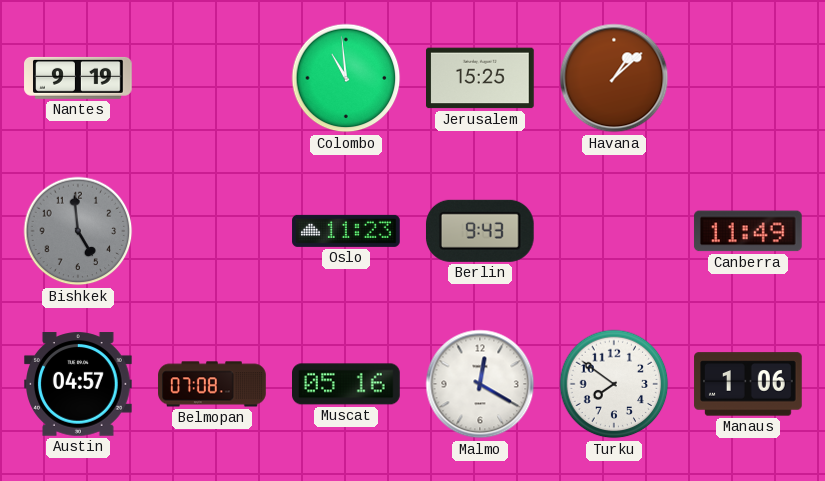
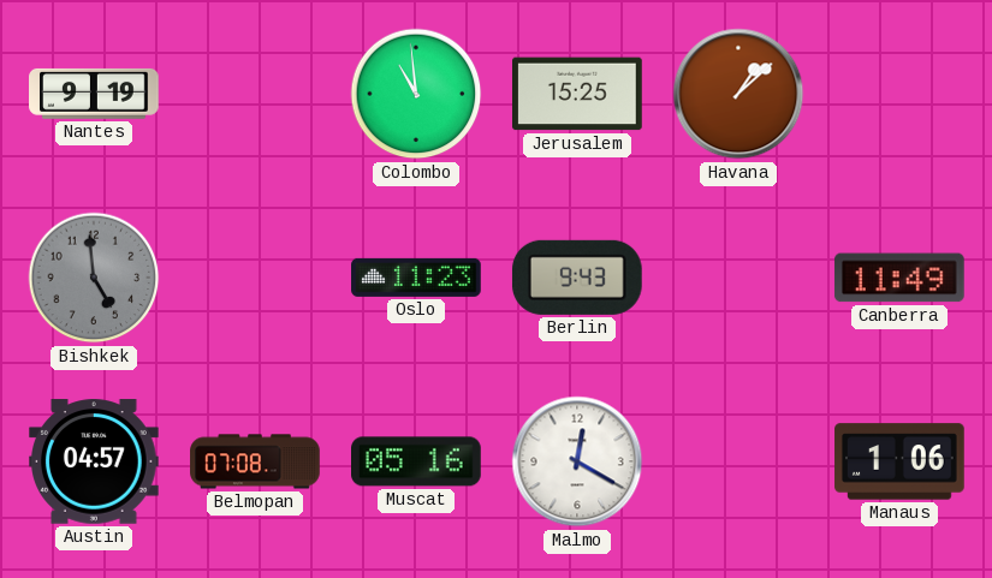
Turku: 7:51 -> none
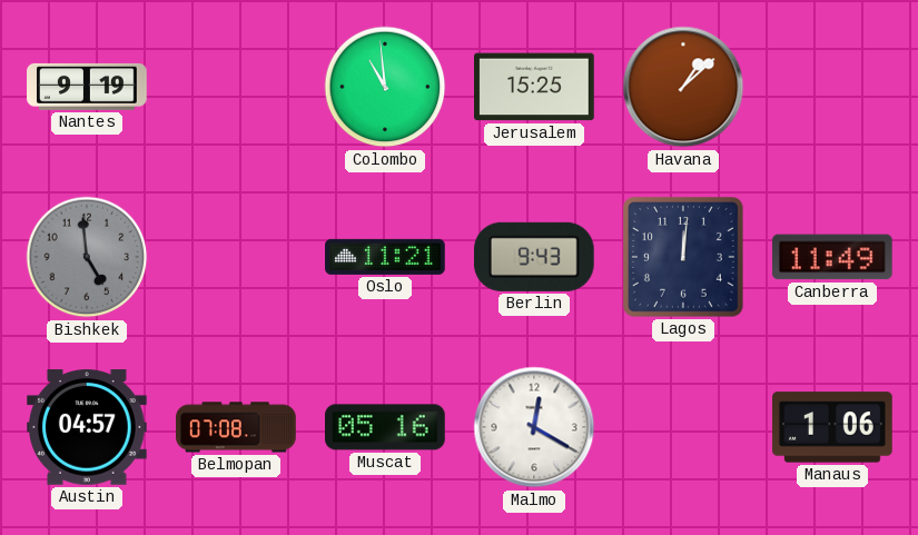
Oslo: 11:23 -> 11:21
Lagos: none -> 12:01
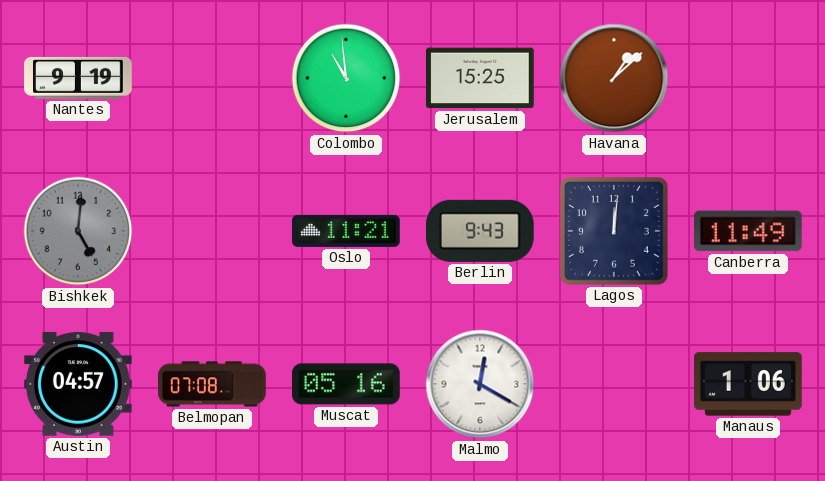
Bishkek: 4:59 -> 5:01
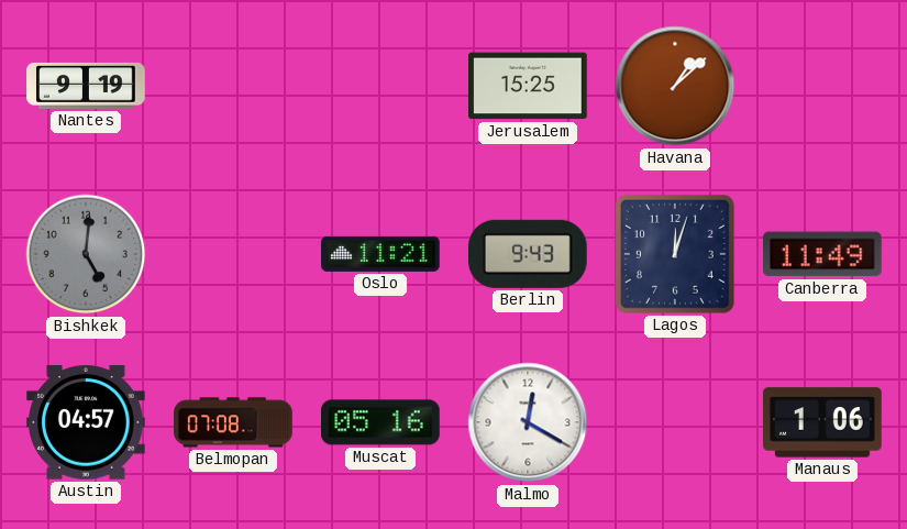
Colombo: 10:59 -> none
Lagos: 12:01 -> 12:03
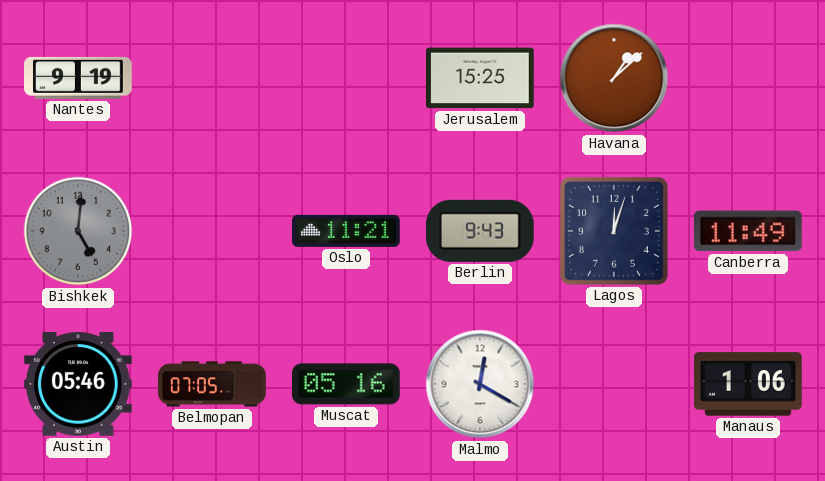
Austin: 04:57 -> 05:46
Belmopan: 07:08 -> 07:05
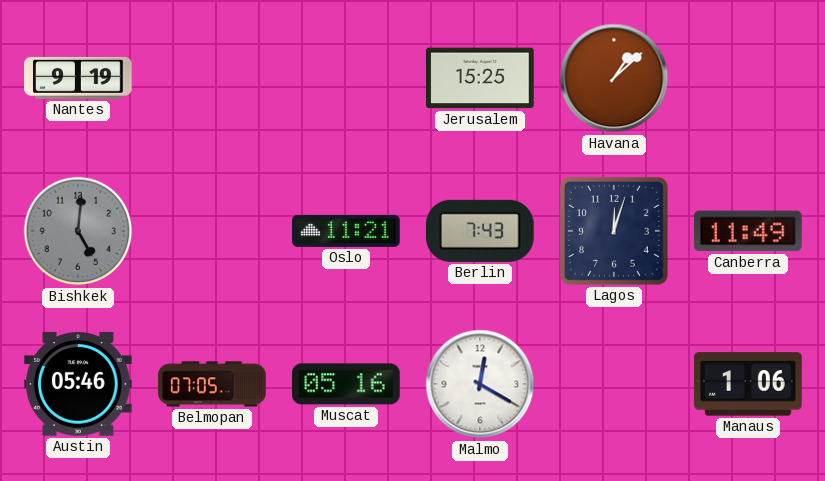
Berlin: 9:43 -> 7:43
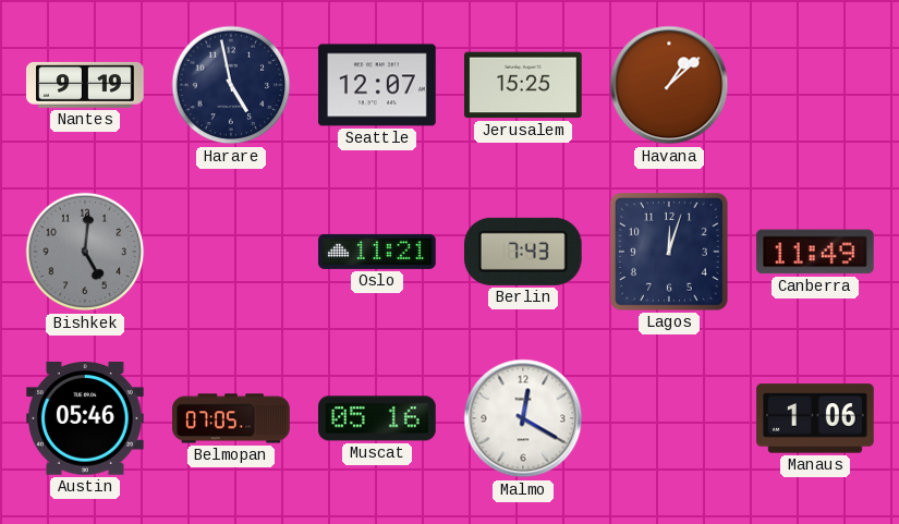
Harare: none -> 4:58
Seattle: none -> 12:07
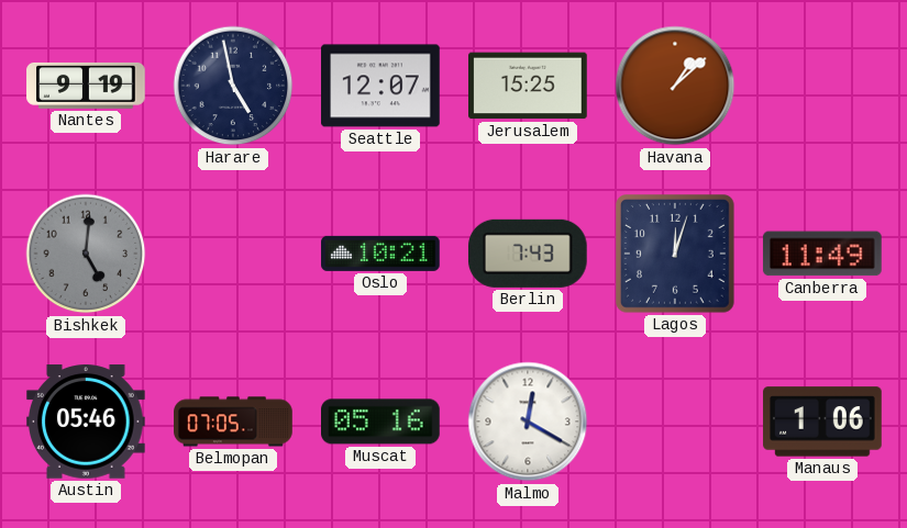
Oslo: 11:21 -> 10:21
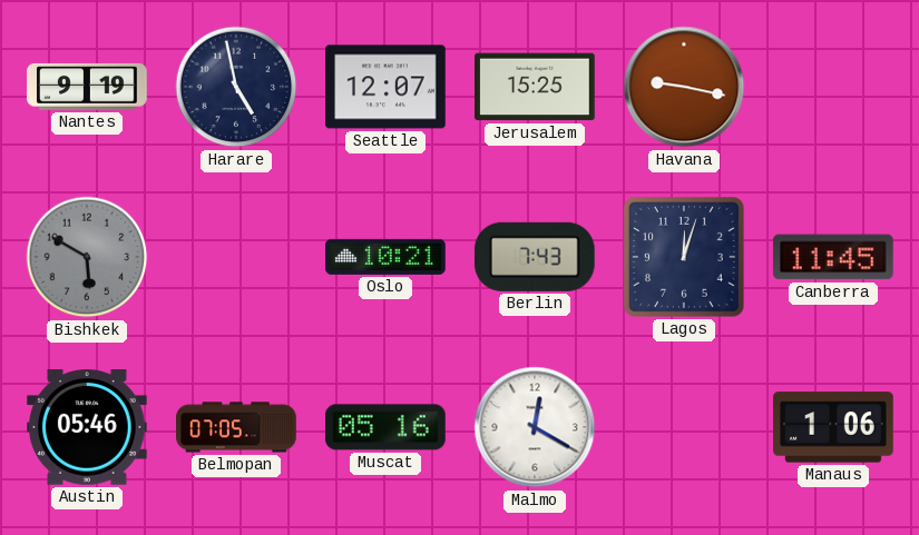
Havana: 1:08 -> 9:17
Bishkek: 5:01 -> 5:50
Canberra: 11:49 -> 11:45
